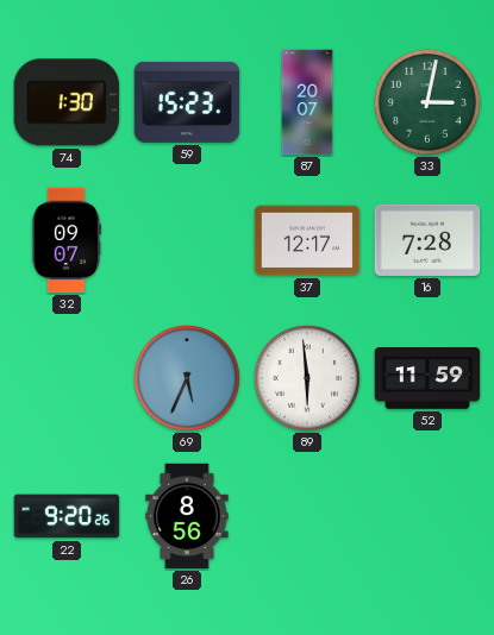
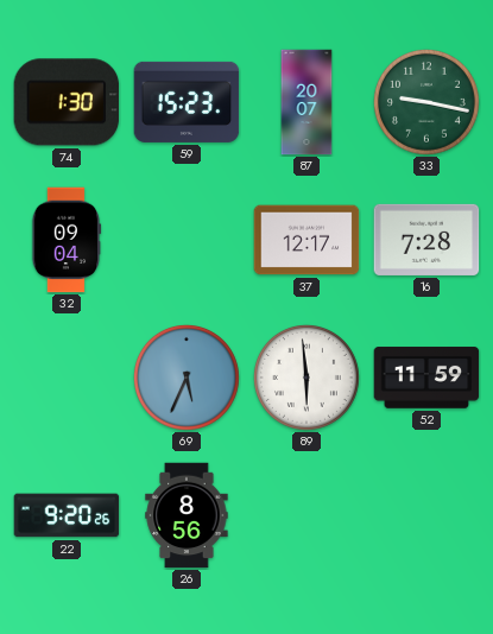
33: 3:02 -> 9:17
32: 09:07 -> 09:04
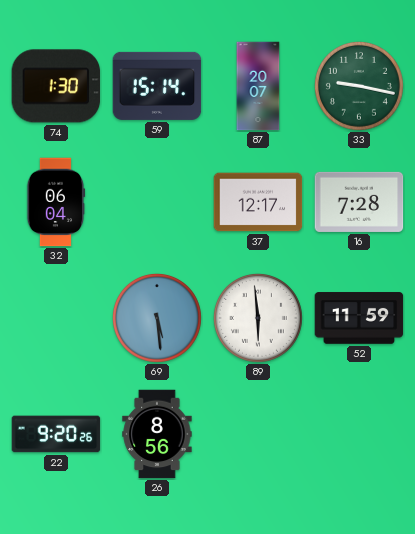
59: 15:23 -> 15:14
32: 09:04 -> 06:04
69: 5:34 -> 5:29
